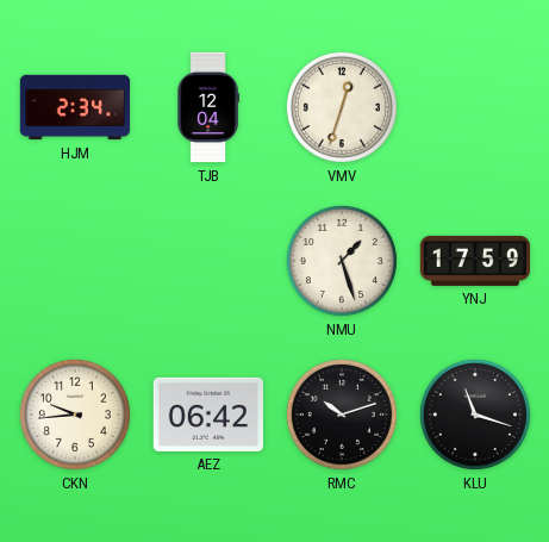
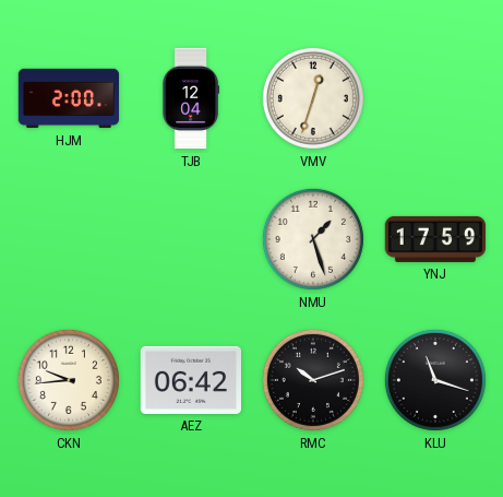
HJM: 2:34 -> 2:00
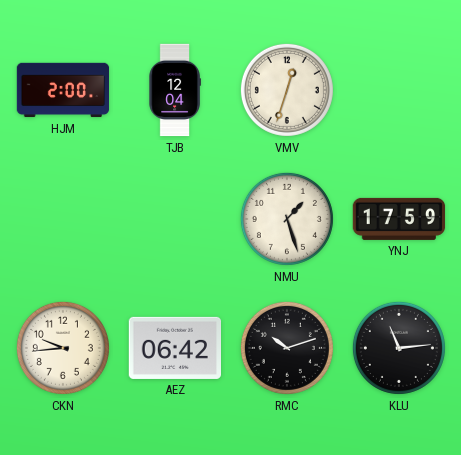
KLU: 11:18 -> 11:14
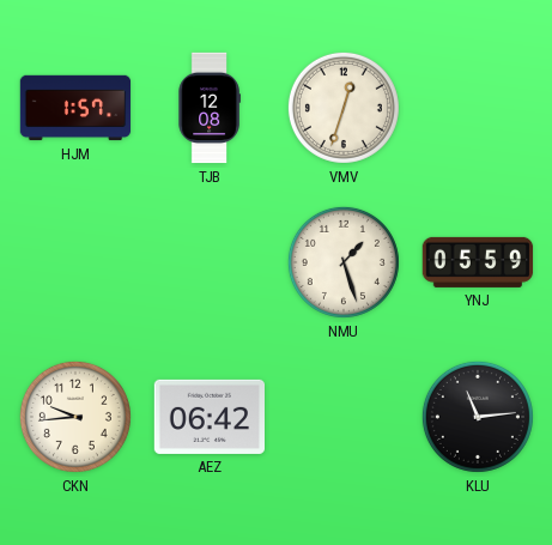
HJM: 2:00 -> 1:57
TJB: 12:04 -> 12:08
YNJ: 17:59 -> 05:59
RMC: 10:12 -> none
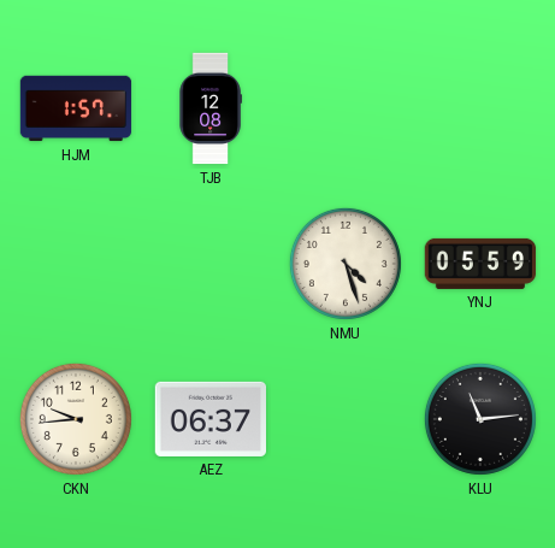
VMV: 12:33 -> none
NMU: 1:27 -> 4:27
AEZ: 06:42 -> 06:37
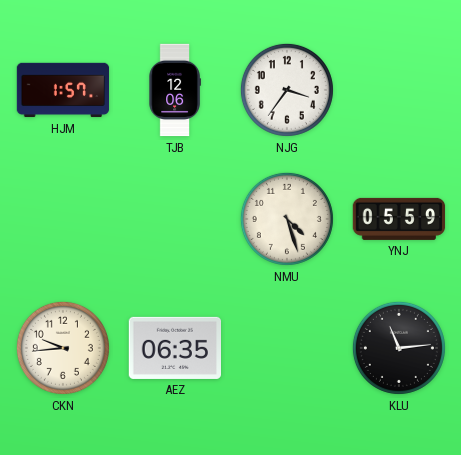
TJB: 12:08 -> 12:06
NJG: none -> 3:36
AEZ: 06:37 -> 06:35
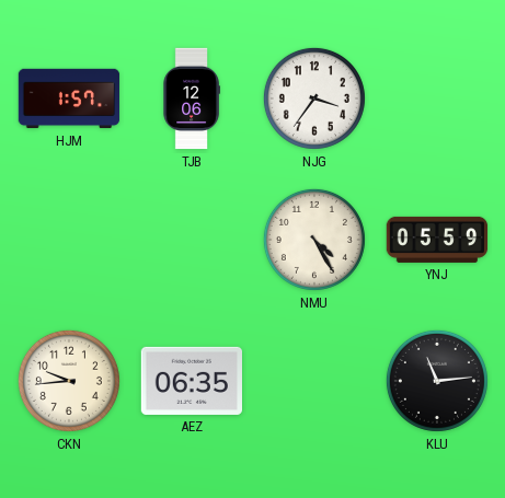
NMU: 4:27 -> 4:25
